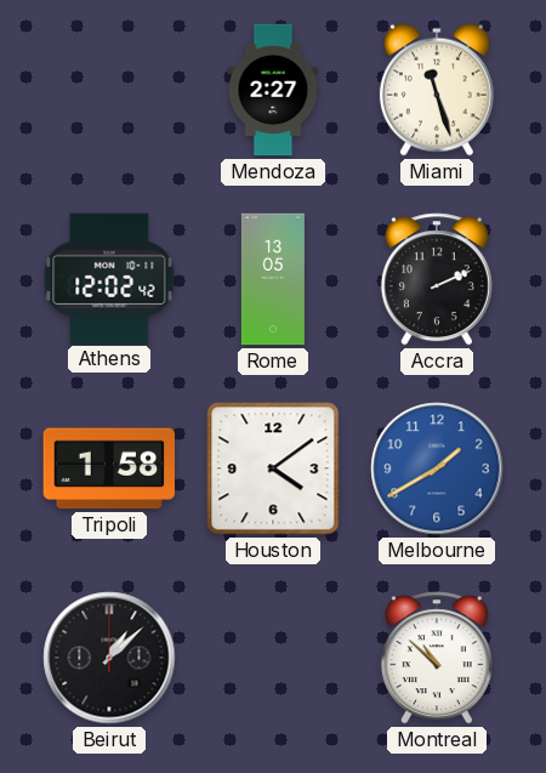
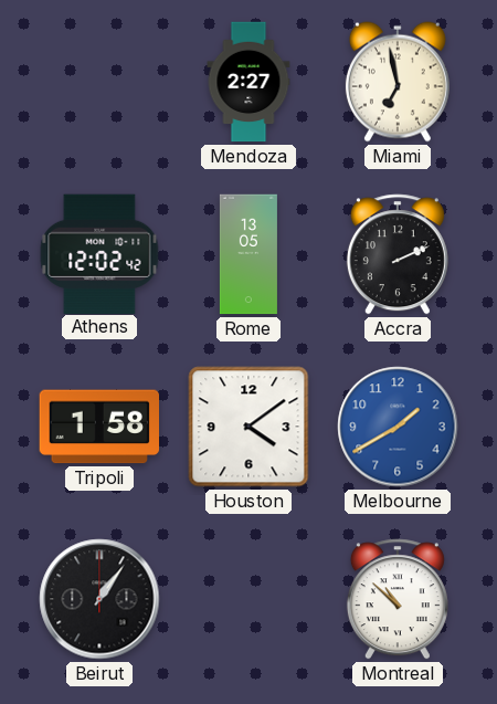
Miami: 11:27 -> 6:58
Beirut: 1:08 -> 1:06
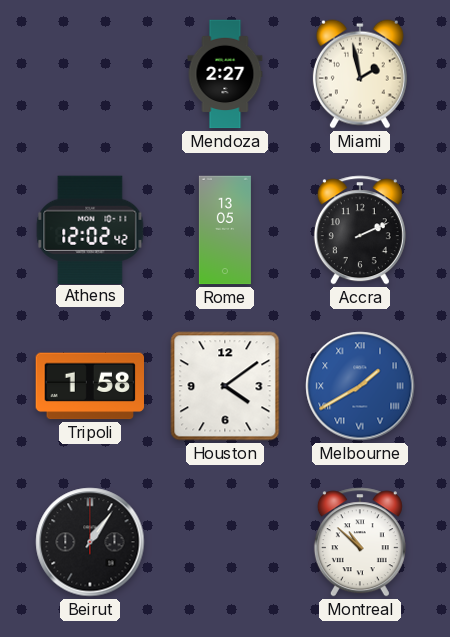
Miami: 6:58 -> 1:58
Melbourne numerals: Arabic -> Roman
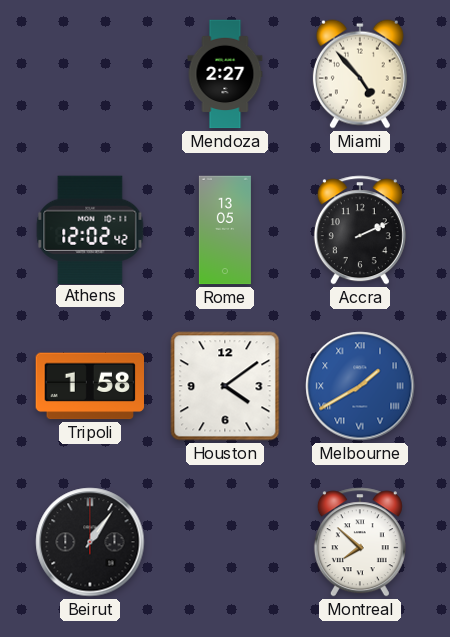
Miami: 1:58 -> 4:53
Montreal: 10:52 -> 7:52
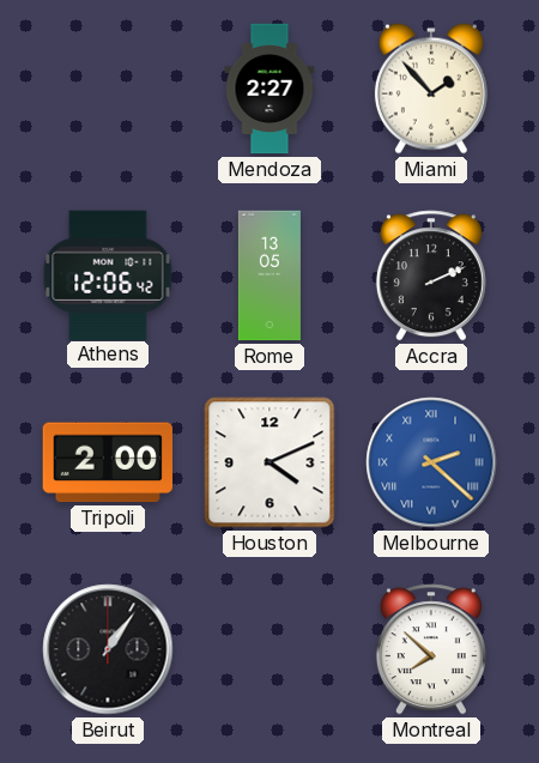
Miami: 4:53 -> 1:53
Athens: 12:02 -> 12:06
Tripoli: 1:58 -> 2:00
Houston: 4:09 -> 4:11
Melbourne: 1:40 -> 2:22
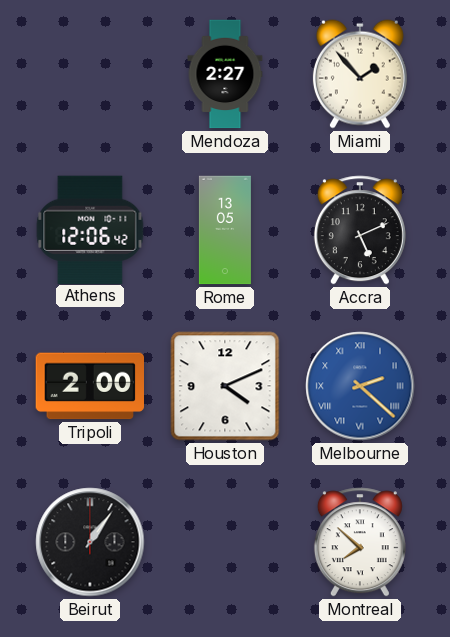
Accra: 2:11 -> 5:11
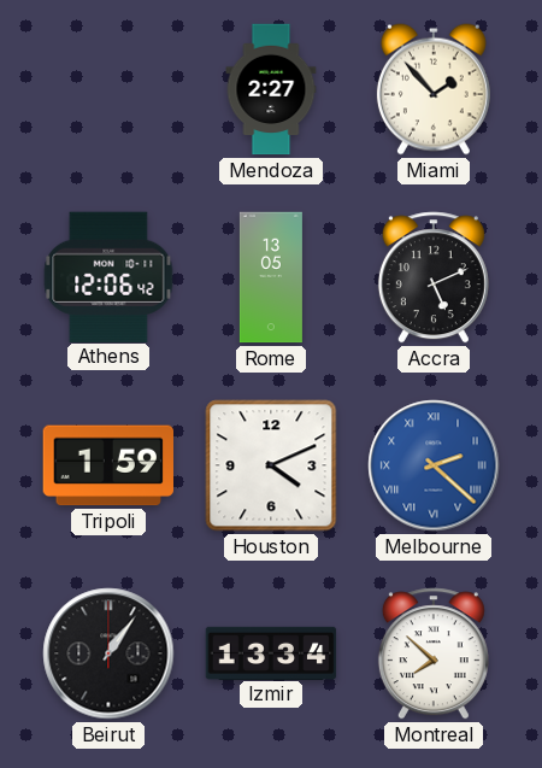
Tripoli: 2:00 -> 1:59
Izmir: none -> 13:34
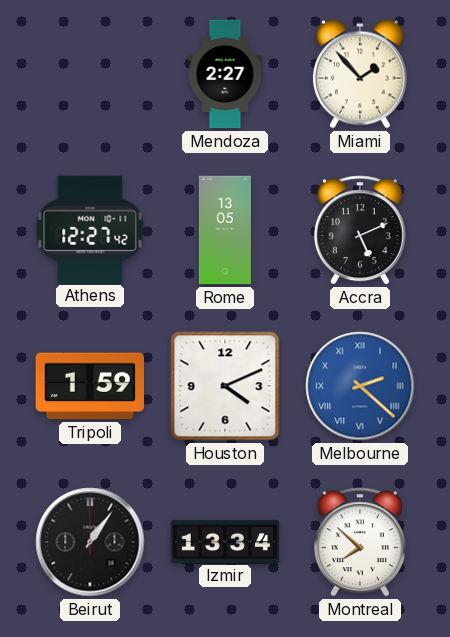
Athens: 12:06 -> 12:27
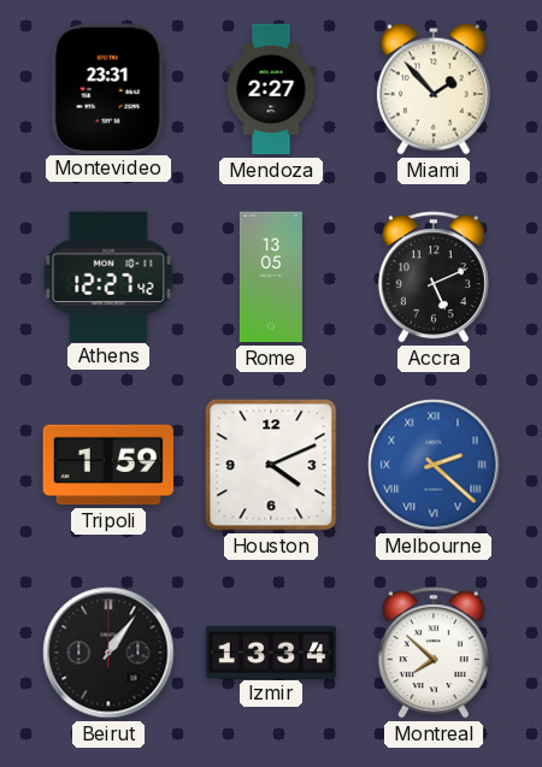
Montevideo: none -> 23:31
